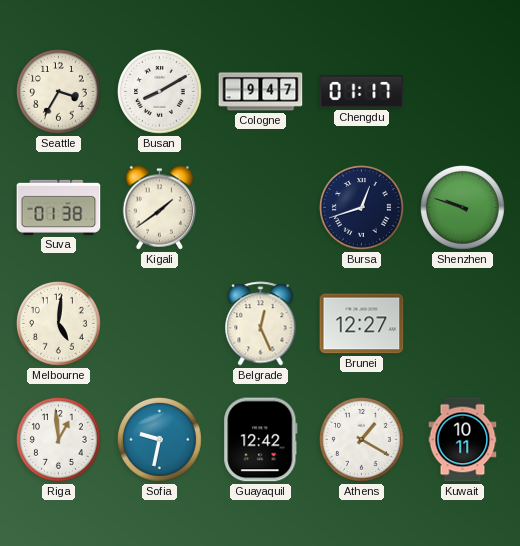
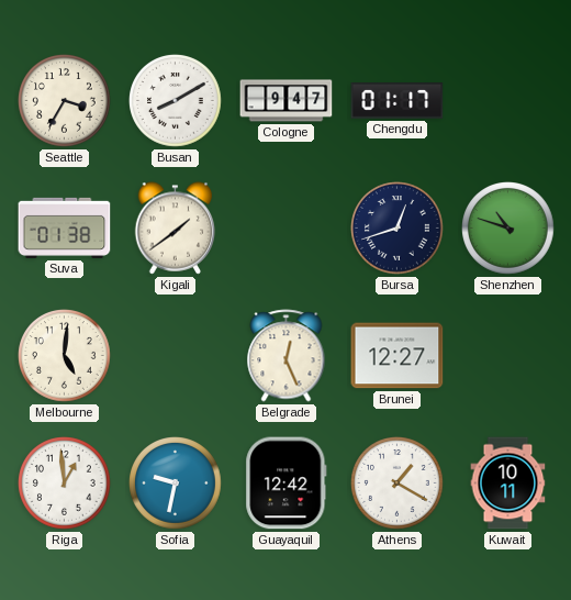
Shenzhen: 9:48 -> 10:48
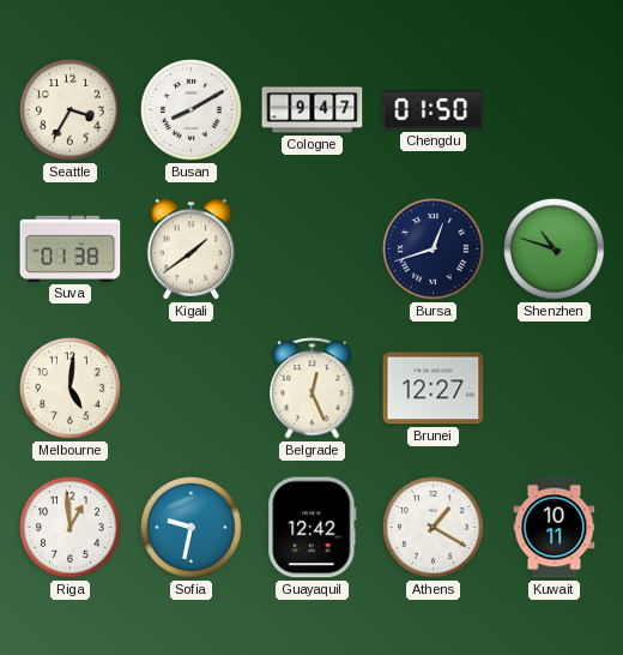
Chengdu: 01:17 -> 01:50
